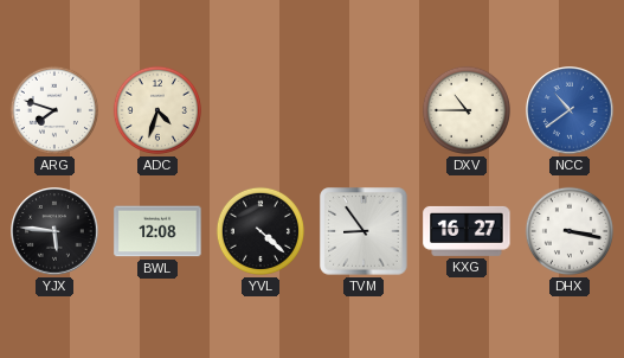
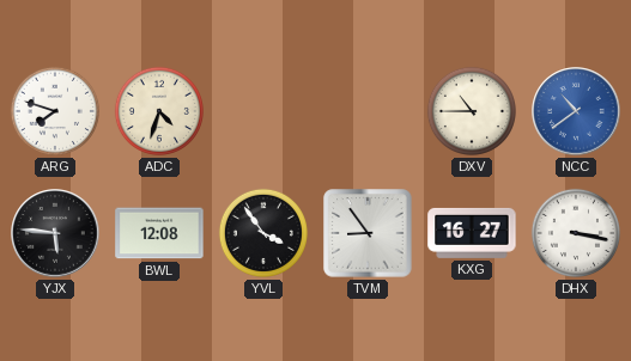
YVL: 4:22 -> 3:54
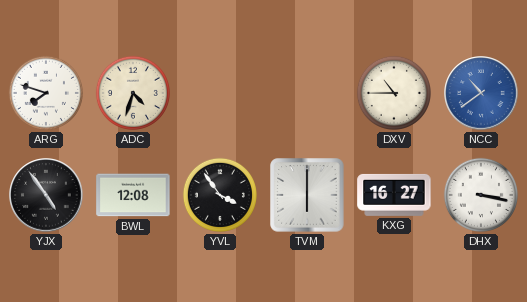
YJX: 5:46 -> 4:54
TVM: 8:54 -> 6:00
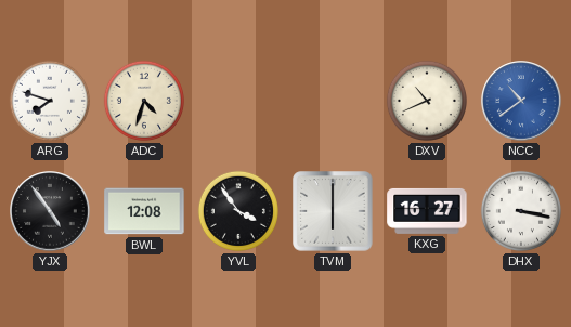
DXV: 10:45 -> 10:41
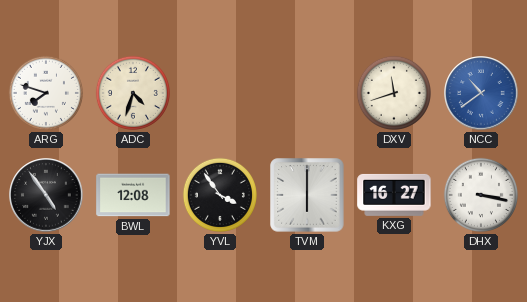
DXV: 10:41 -> 11:42
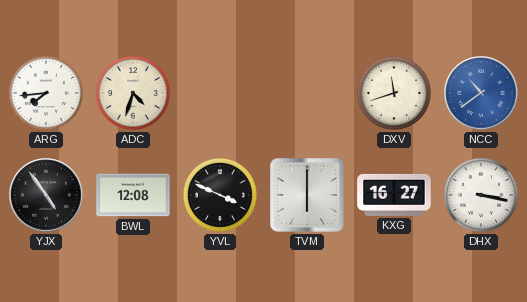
ARG: 7:48 -> 7:44
YVL: 3:54 -> 3:49
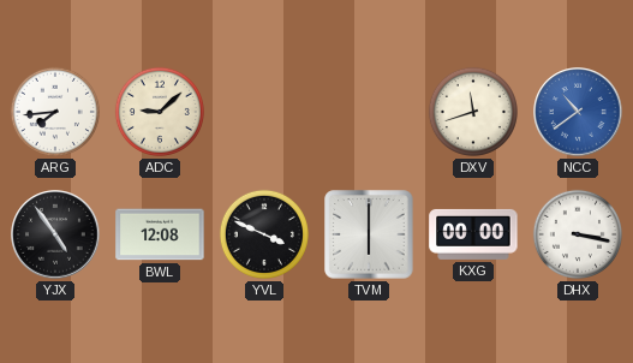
ADC: 4:33 -> 9:08
KXG: 16:27 -> 00:00
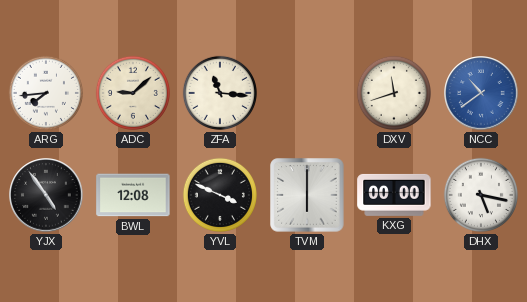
ZFA: none -> 11:16
DHX: 3:17 -> 5:17
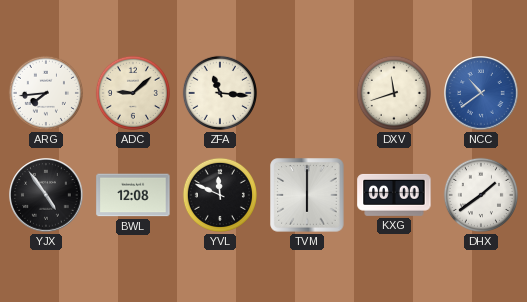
YVL: 3:49 -> 11:49
DHX: 5:17 -> 1:39
